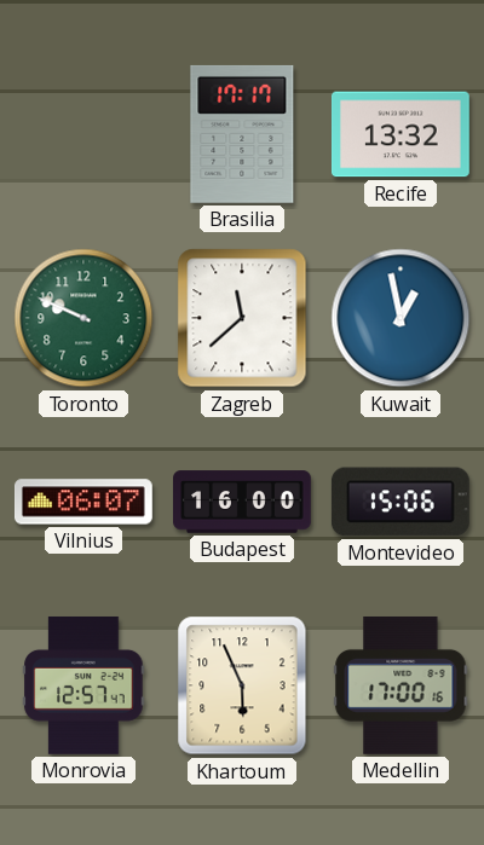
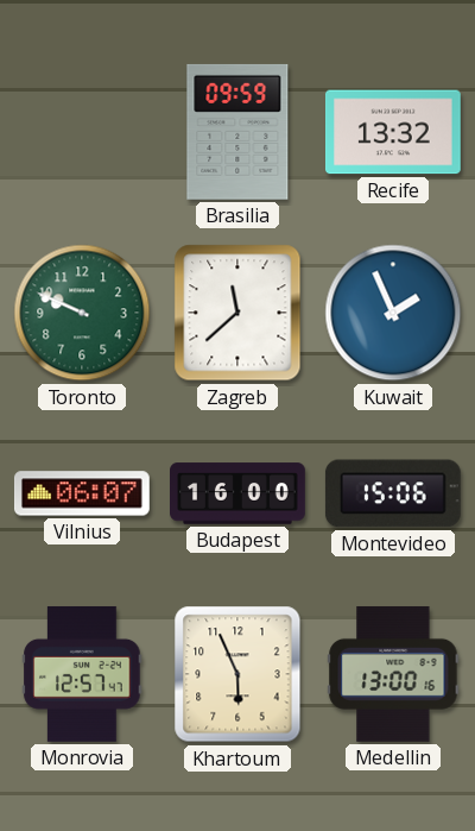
Brasilia: 17:17 -> 09:59
Kuwait: 12:58 -> 1:56
Medellin: 17:00 -> 13:00
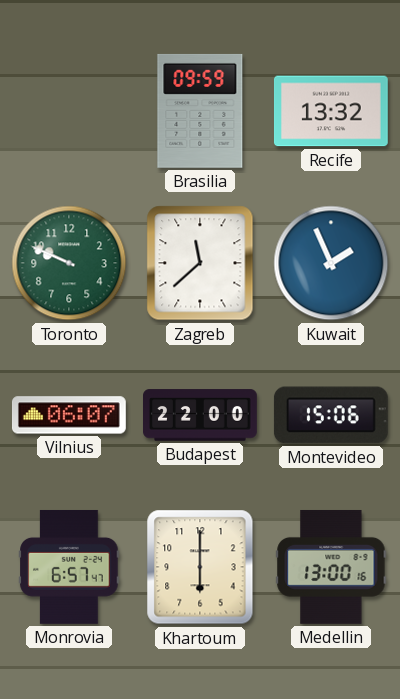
Budapest: 16:00 -> 22:00
Monrovia: 12:57 -> 6:57
Khartoum: 5:56 -> 6:00
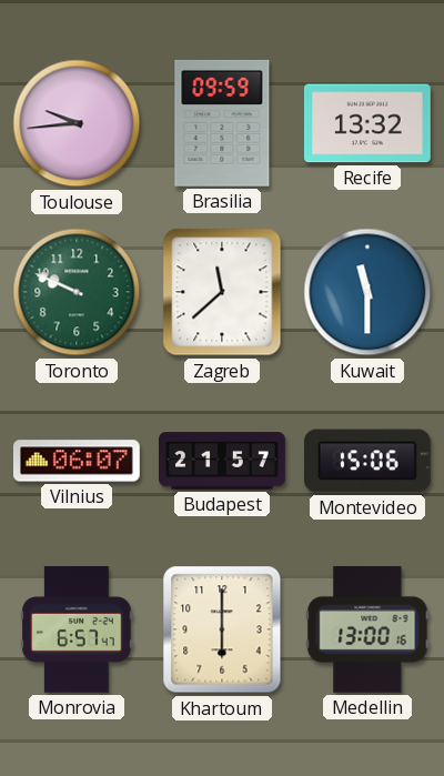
Toulouse: none -> 9:44
Kuwait: 1:56 -> 11:30
Budapest: 22:00 -> 21:57
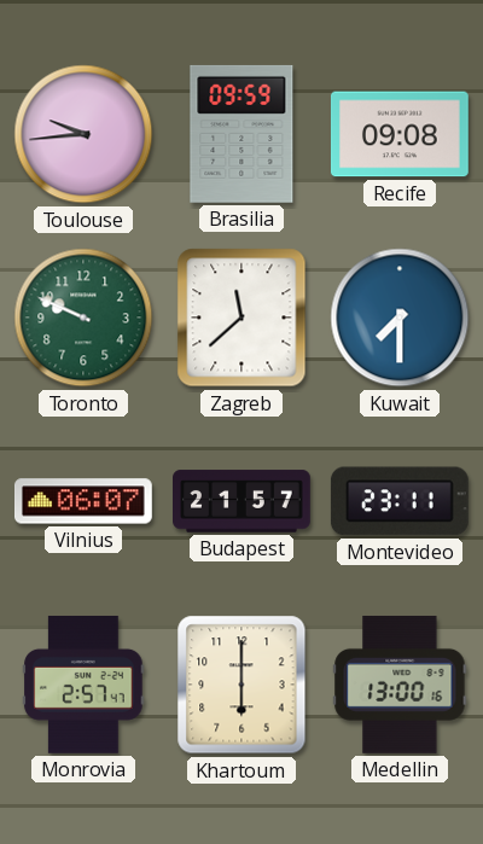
Recife: 13:32 -> 09:08
Kuwait: 11:30 -> 7:30
Montevideo: 15:06 -> 23:11
Monrovia: 6:57 -> 2:57
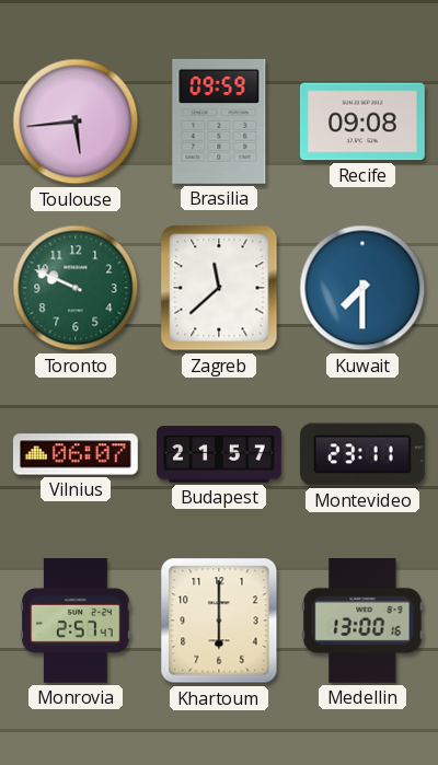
Toulouse: 9:44 -> 5:44
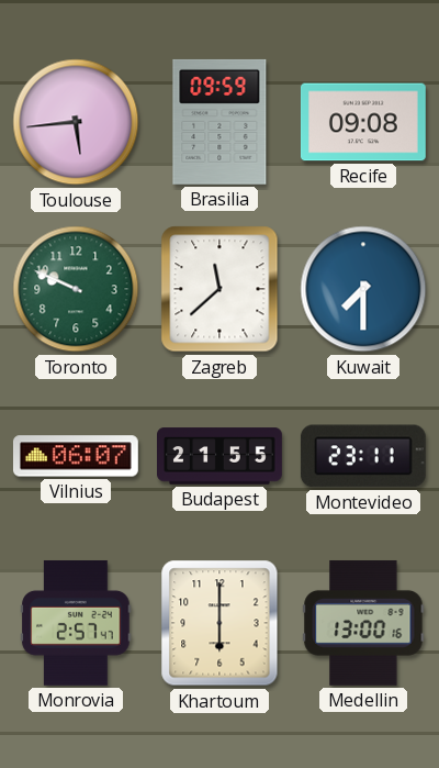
Budapest: 21:57 -> 21:55
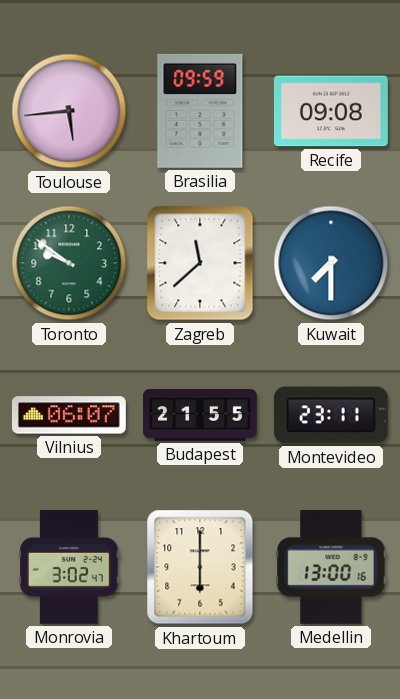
Toronto: 9:49 -> 9:51
Monrovia: 2:57 -> 3:02
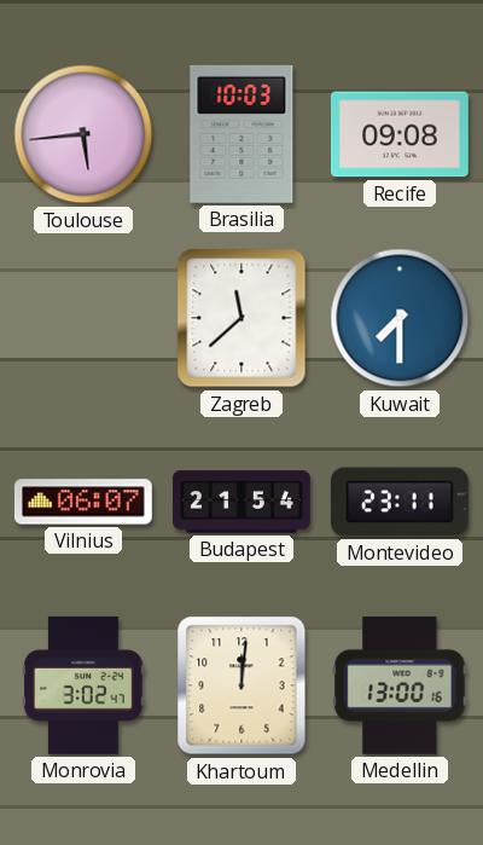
Brasilia: 09:59 -> 10:03
Toronto: 9:51 -> none
Budapest: 21:55 -> 21:54
Khartoum: 6:00 -> 12:01
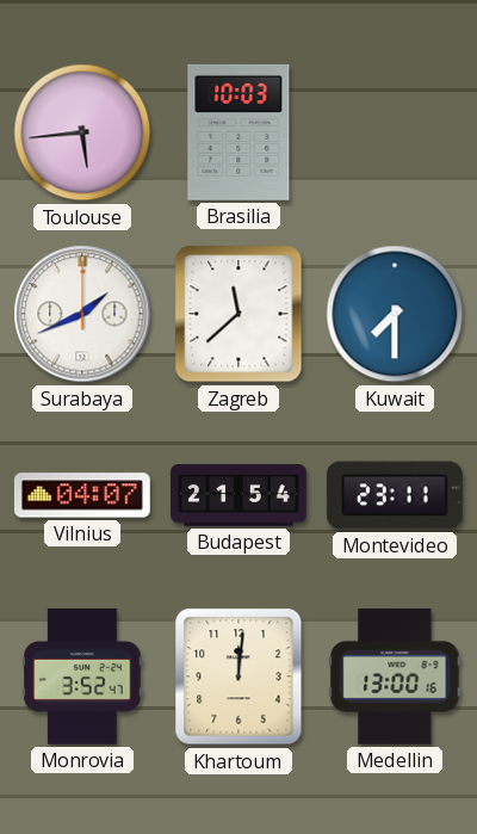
Recife: 09:08 -> none
Surabaya: none -> 1:41
Vilnius: 06:07 -> 04:07
Monrovia: 3:02 -> 3:52
